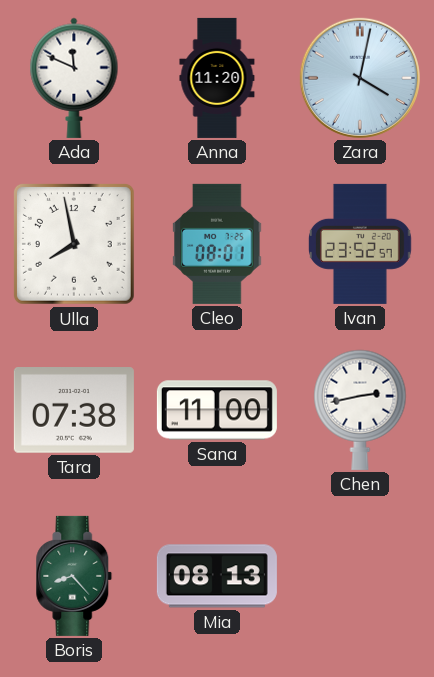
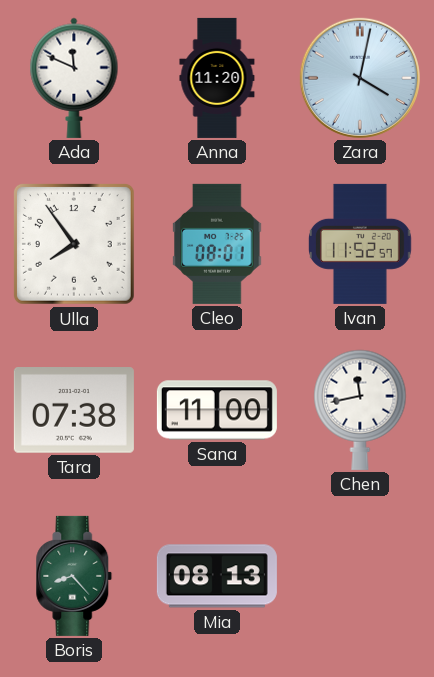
Ulla: 7:58 -> 7:54
Ivan: 23:52 -> 11:52
Chen: 2:43 -> 11:43
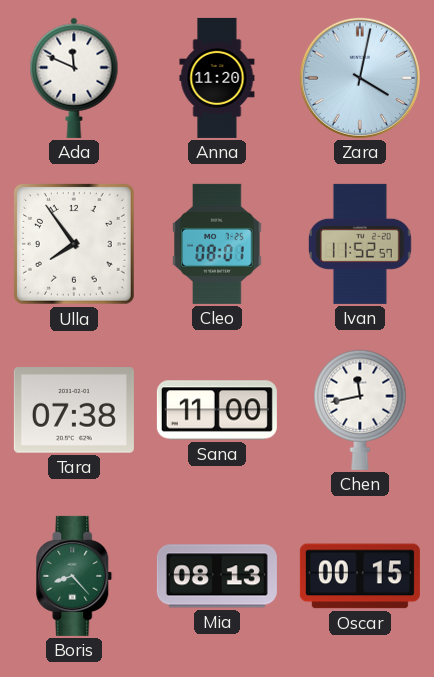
Oscar: none -> 00:15
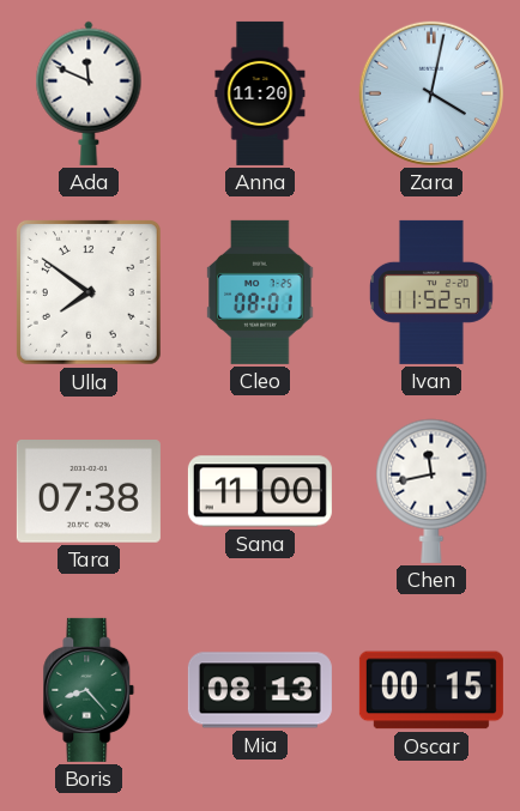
Ulla: 7:54 -> 7:51
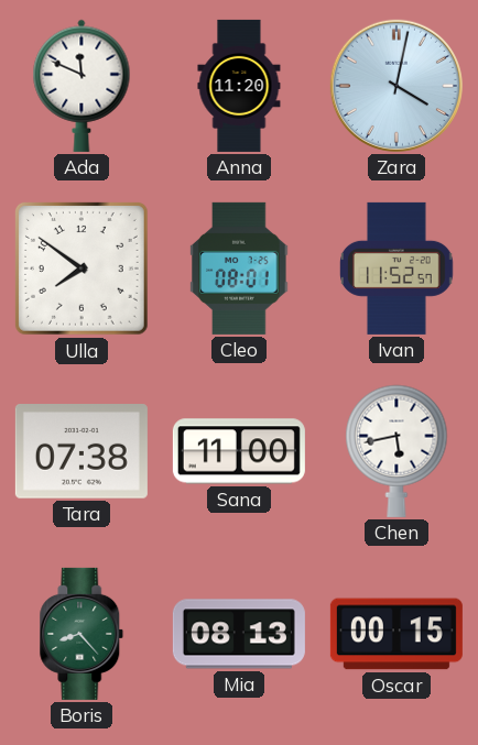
Chen: 11:43 -> 5:43
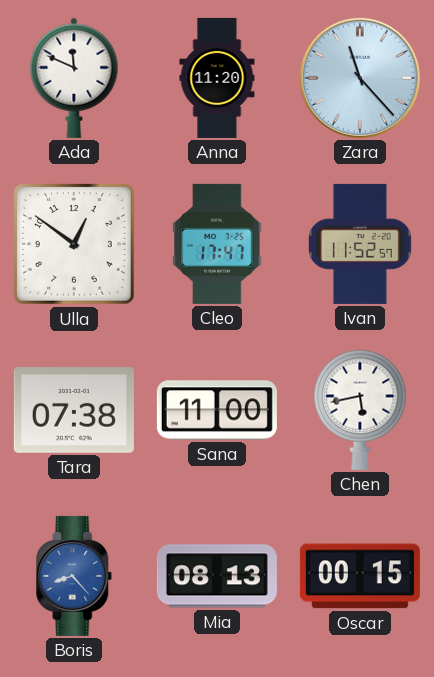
Zara: 4:02 -> 11:23
Ulla: 7:51 -> 12:51
Cleo: 08:01 -> 17:47
Boris dial: green -> blue
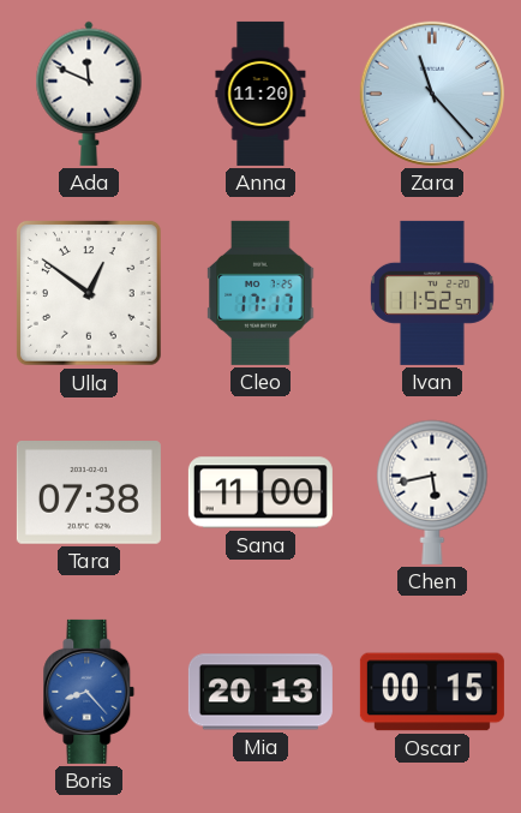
Cleo: 17:47 -> 17:17
Mia: 08:13 -> 20:13
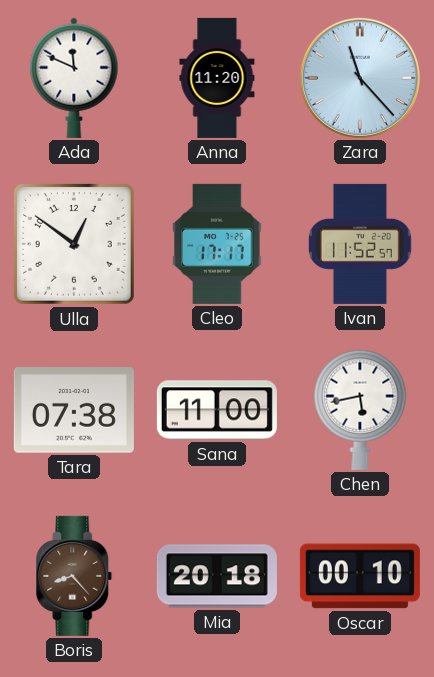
Boris dial: blue -> brown
Mia: 20:13 -> 20:18
Oscar: 00:15 -> 00:10
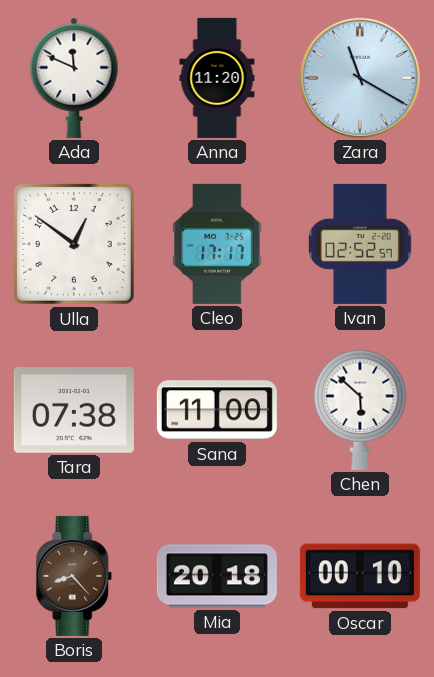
Zara: 11:23 -> 11:20
Ivan: 11:52 -> 02:52
Chen: 5:43 -> 5:52
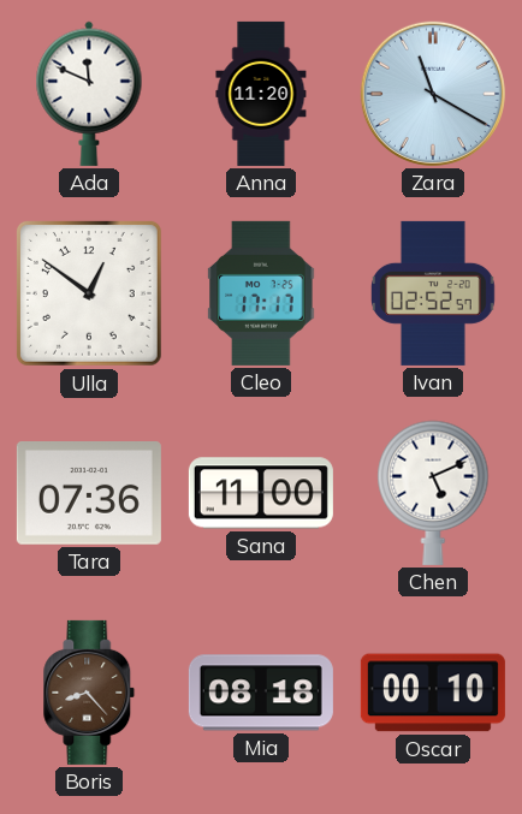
Tara: 07:38 -> 07:36
Chen: 5:52 -> 5:11
Mia: 20:18 -> 08:18
